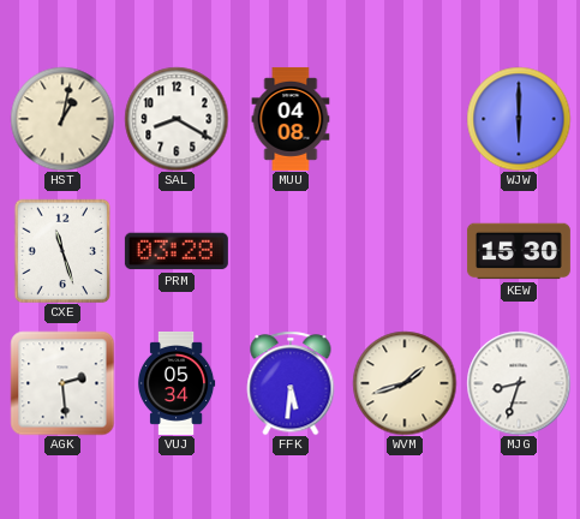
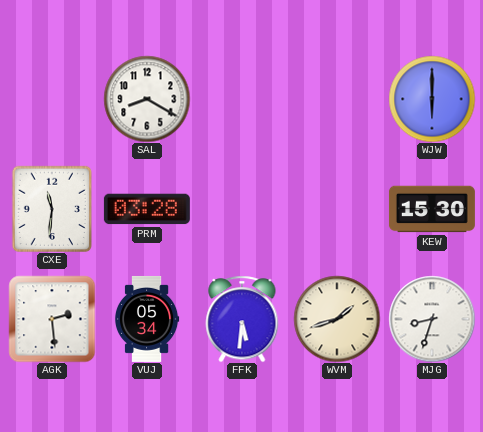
HST: 1:02 -> none
MUU: 04:08 -> none
CXE: 11:27 -> 11:31
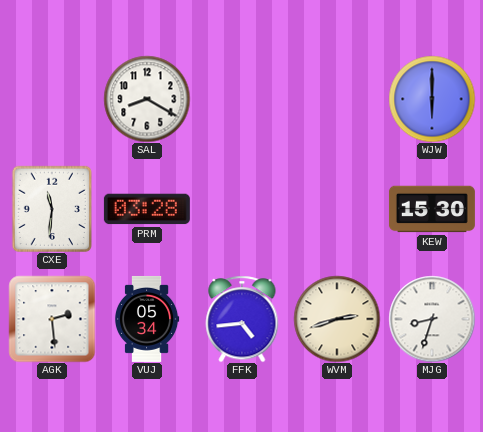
FFK: 5:31 -> 4:44
WVM: 1:42 -> 2:42
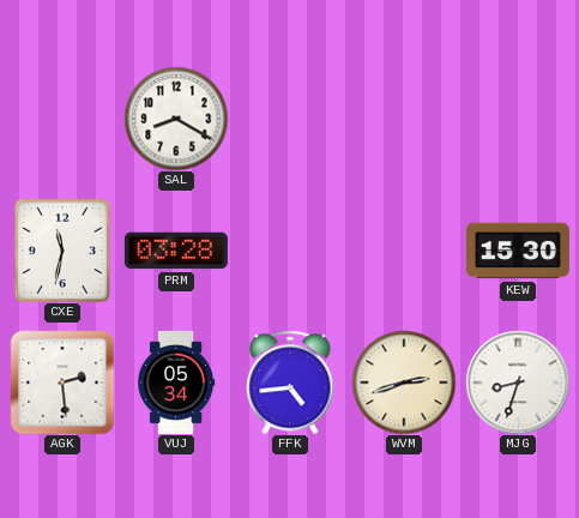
WJW: 6:00 -> none
CXE: 11:31 -> 11:32
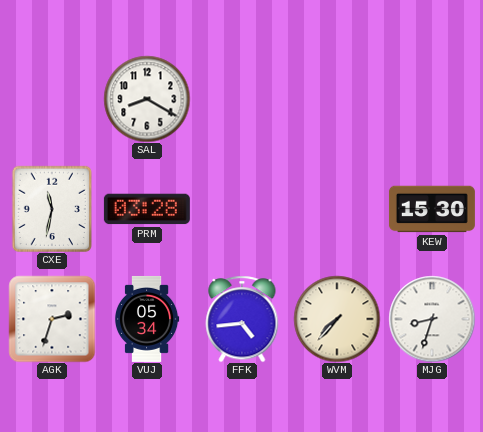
AGK: 2:29 -> 2:33
WVM: 2:42 -> 7:37
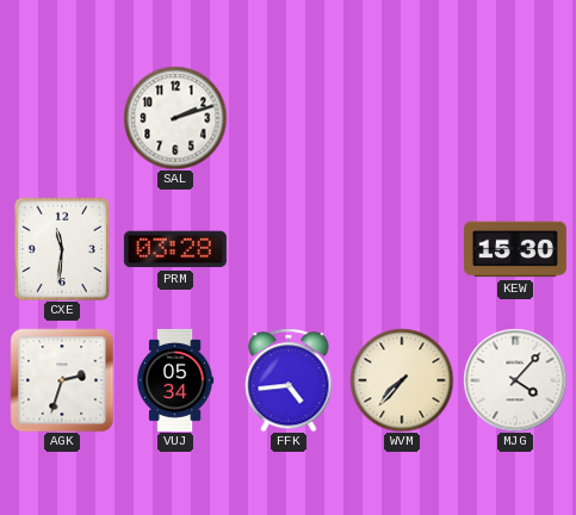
SAL: 8:20 -> 2:12
CXE: 11:32 -> 11:31
MJG: 8:33 -> 4:07
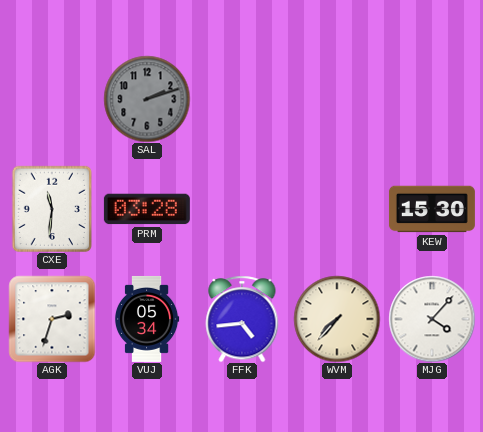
SAL dial: white -> grey
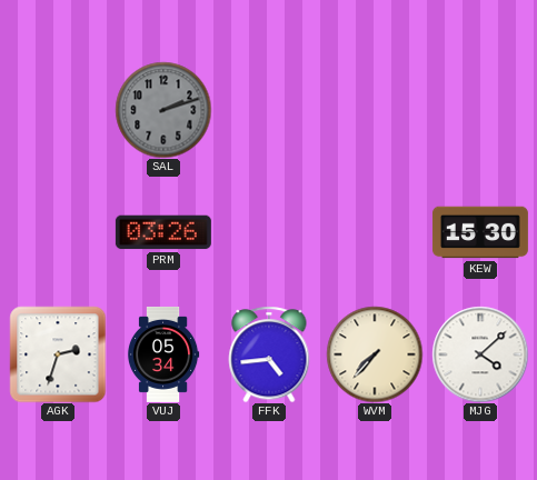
CXE: 11:31 -> none
PRM: 03:28 -> 03:26
MJG: 4:07 -> 4:08
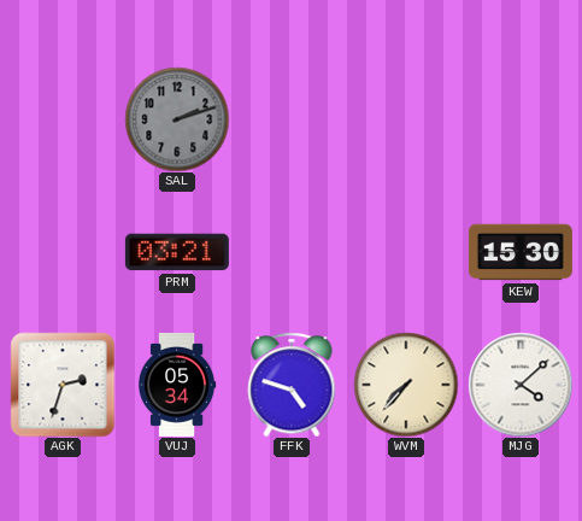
PRM: 03:26 -> 03:21
FFK: 4:44 -> 4:48
